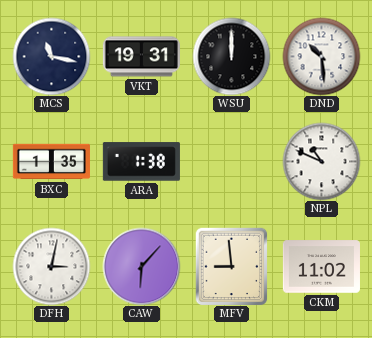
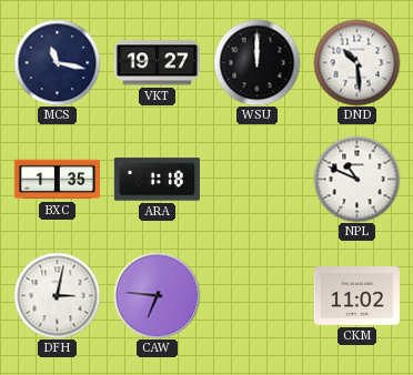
VKT: 19:31 -> 19:27
ARA: 1:38 -> 1:18
CAW: 6:07 -> 6:46
MFV: 8:59 -> none
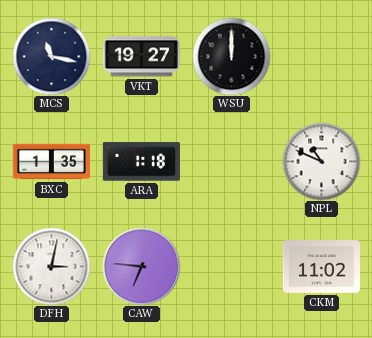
DND: 10:29 -> none
